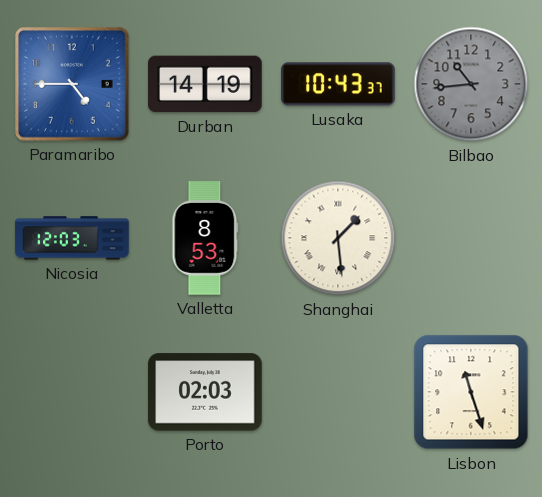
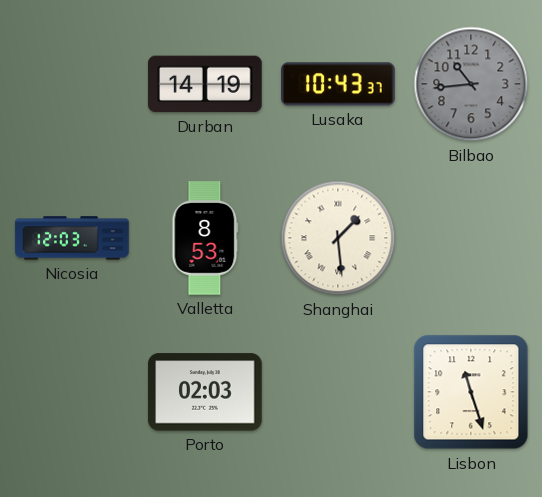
Paramaribo: 4:45 -> none
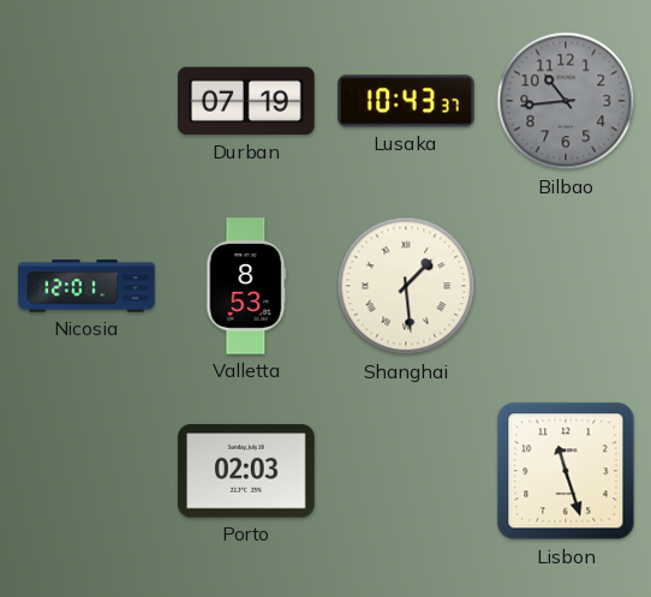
Durban: 14:19 -> 07:19
Nicosia: 12:03 -> 12:01
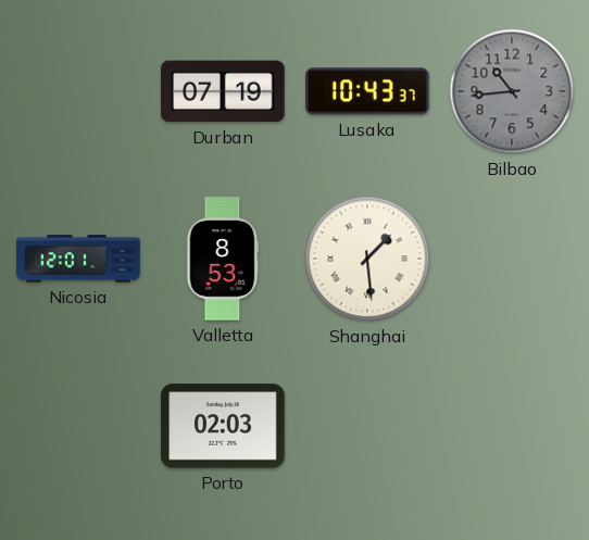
Lisbon: 11:27 -> none
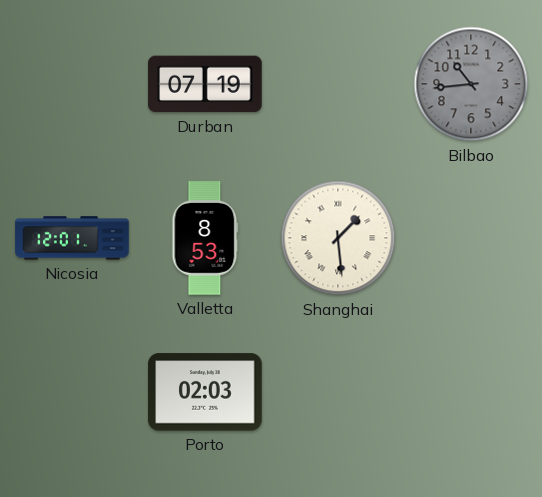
Lusaka: 10:43 -> none
